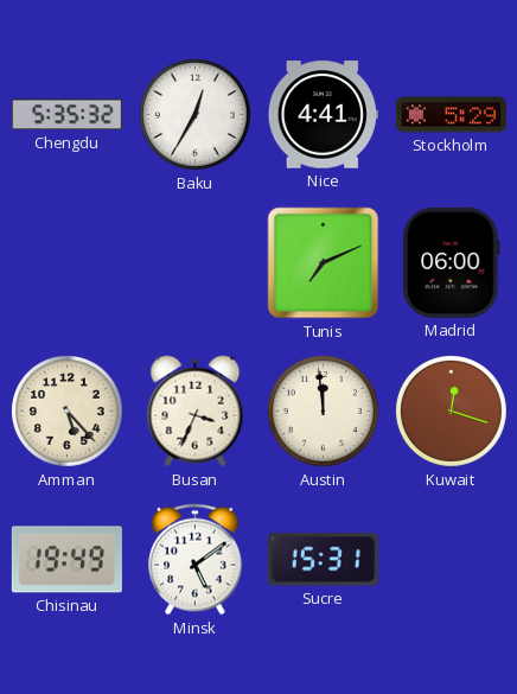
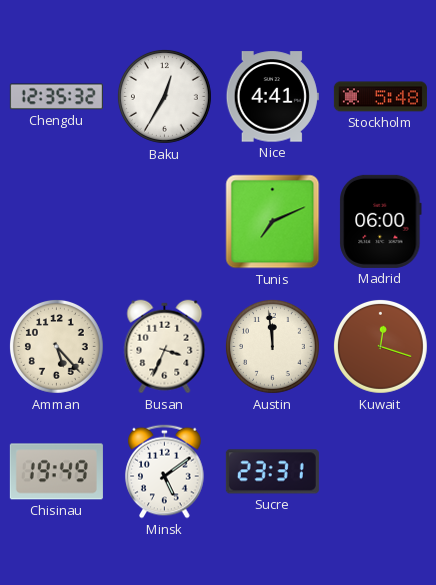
Chengdu: 5:35 -> 12:35
Stockholm: 5:29 -> 5:48
Sucre: 15:31 -> 23:31
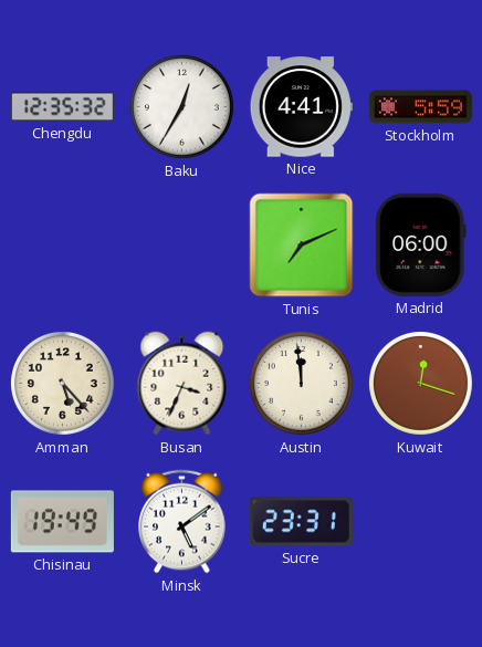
Stockholm: 5:48 -> 5:59
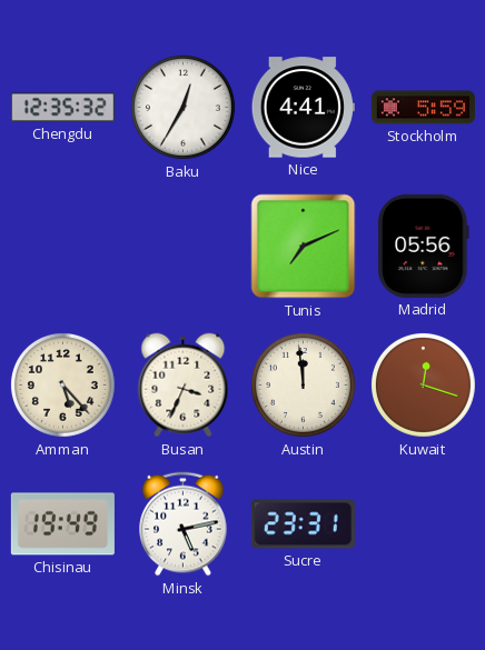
Madrid: 06:00 -> 05:56
Minsk: 5:09 -> 5:13
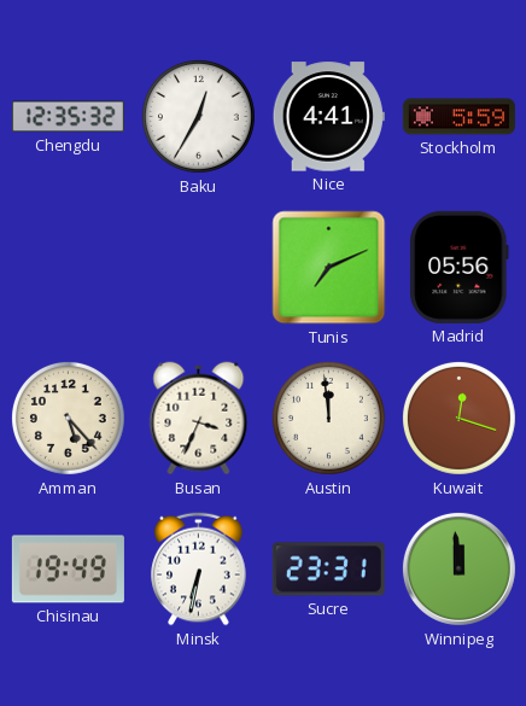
Minsk: 5:13 -> 6:32
Winnipeg: none -> 11:59
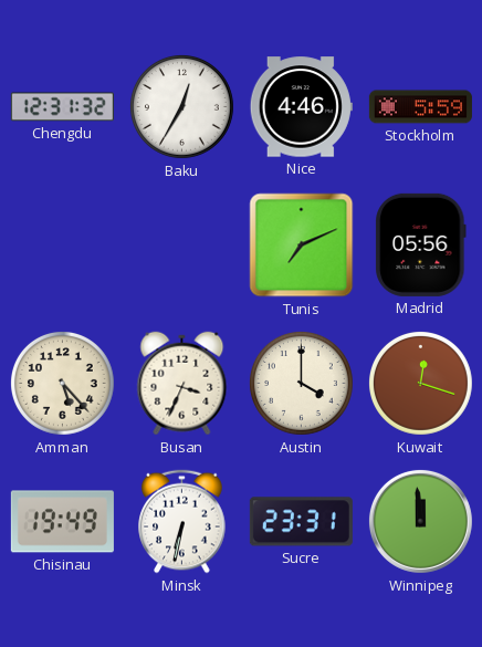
Chengdu: 12:35 -> 12:31
Nice: 4:41 -> 4:46
Austin: 11:59 -> 4:00
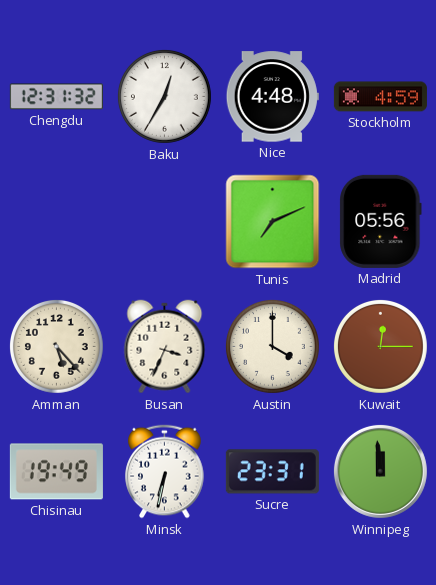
Nice: 4:46 -> 4:48
Stockholm: 5:59 -> 4:59
Kuwait: 12:18 -> 12:15
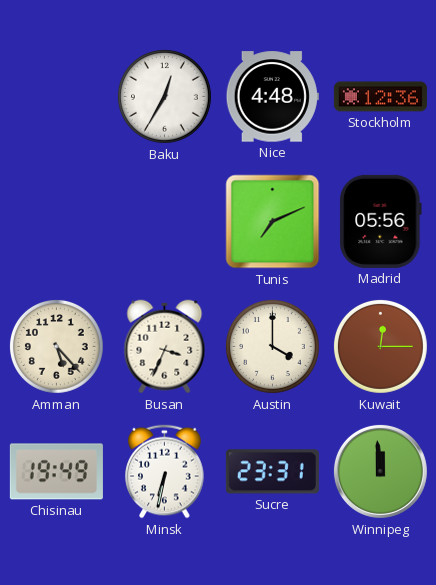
Chengdu: 12:31 -> none
Stockholm: 4:59 -> 12:36
